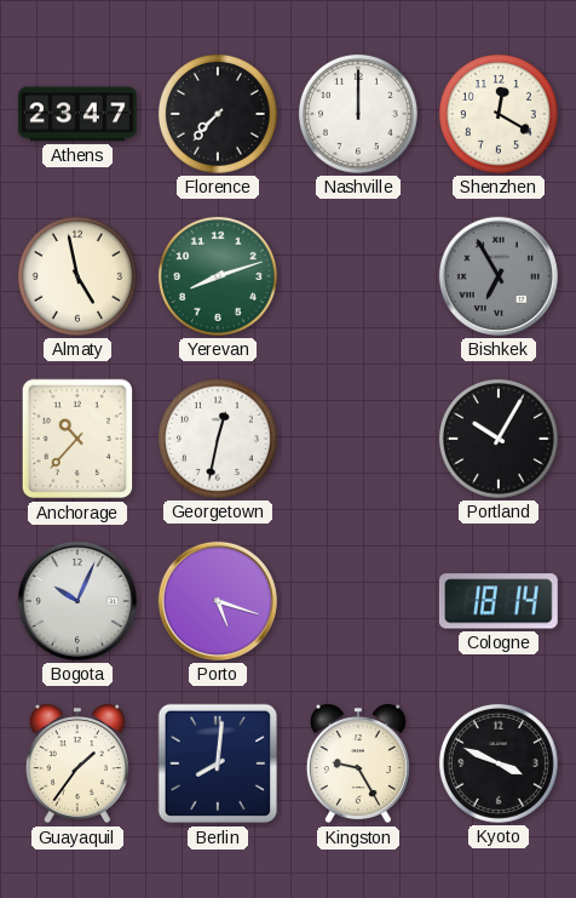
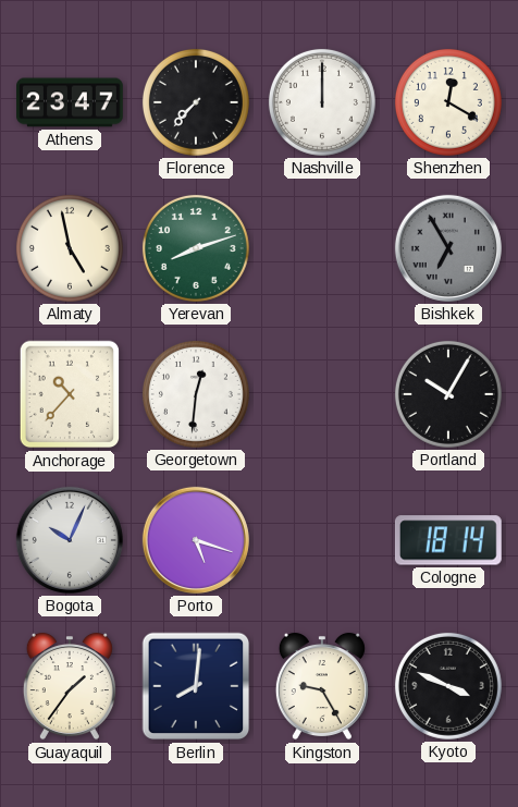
Georgetown: 12:32 -> 12:31
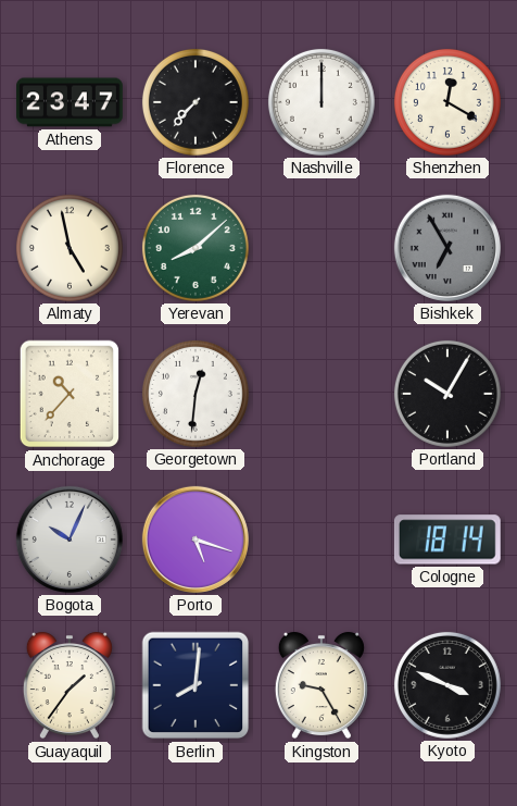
Yerevan: 8:12 -> 8:08
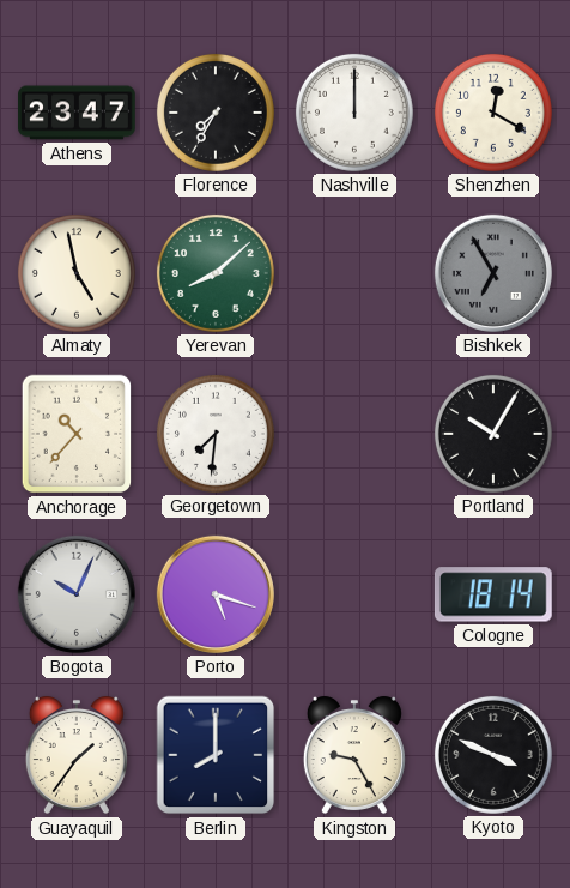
Florence: 7:37 -> 7:35
Georgetown: 12:31 -> 7:31
Berlin: 8:01 -> 8:00
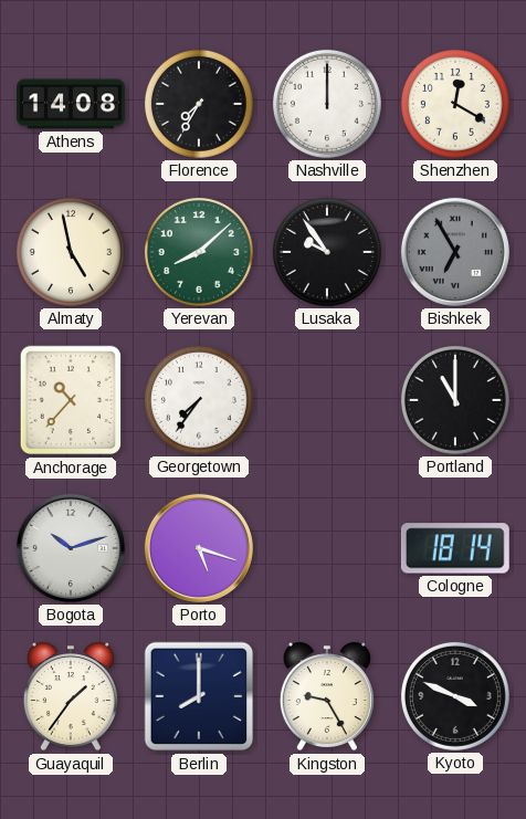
Athens: 23:47 -> 14:08
Lusaka: none -> 9:54
Georgetown: 7:31 -> 7:36
Portland: 10:05 -> 11:00
Bogota: 10:04 -> 10:12
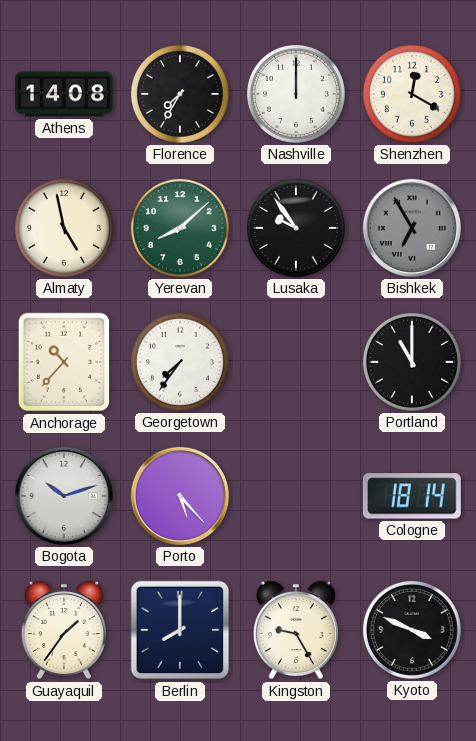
Porto: 5:18 -> 5:23
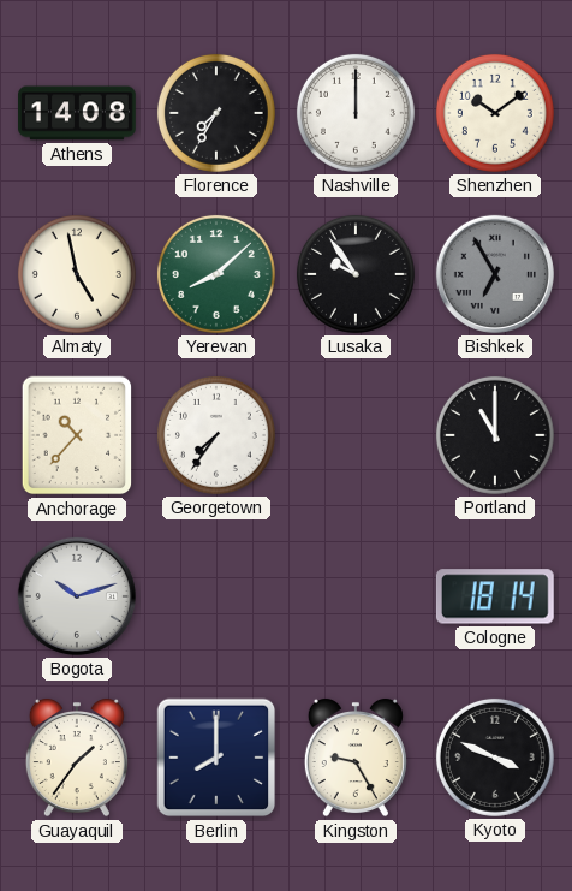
Shenzhen: 12:20 -> 10:09
Porto: 5:23 -> none
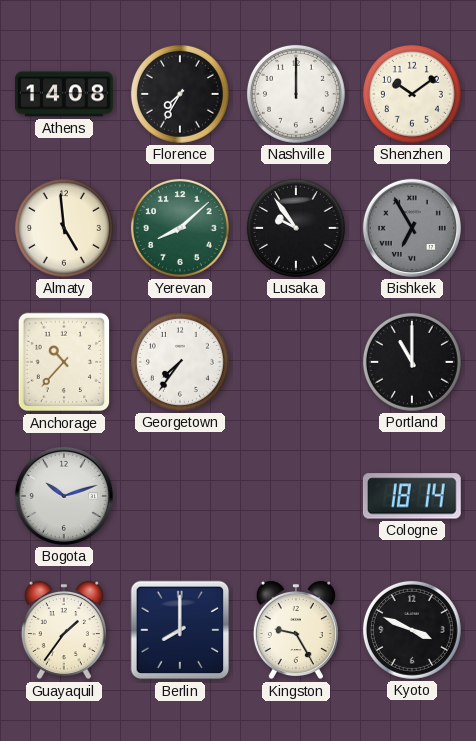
Almaty: 4:58 -> 4:59
